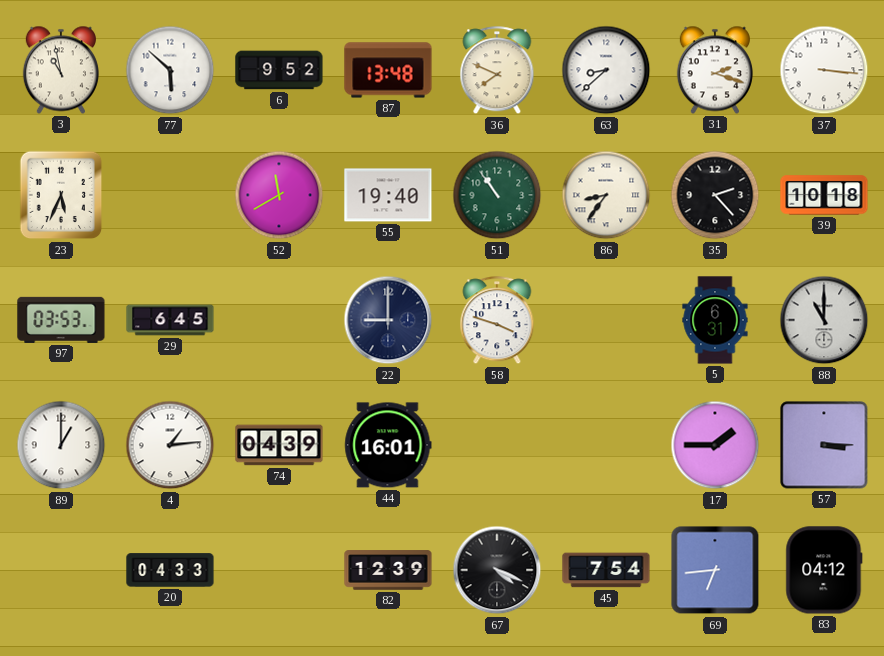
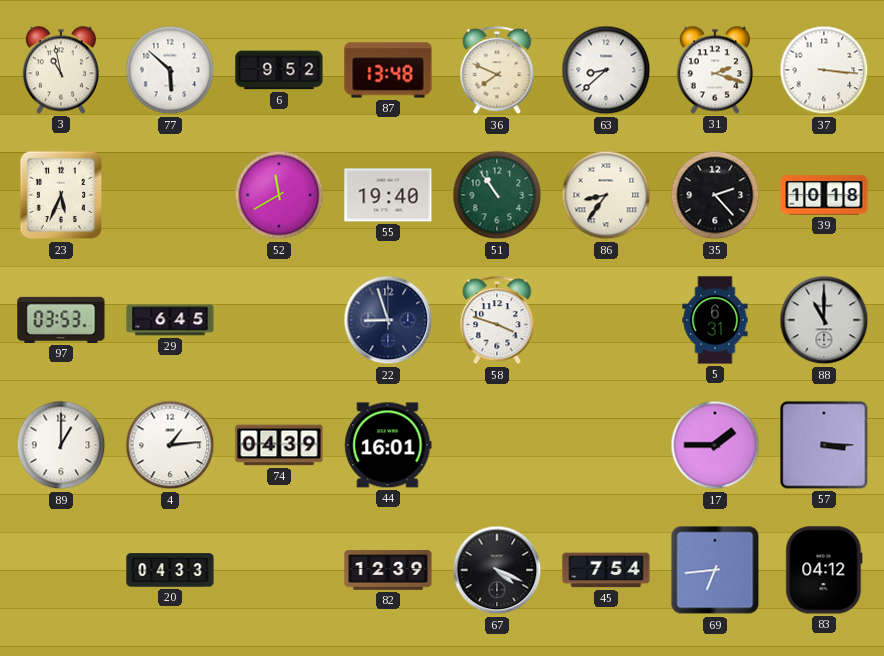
22: 9:00 -> 8:57
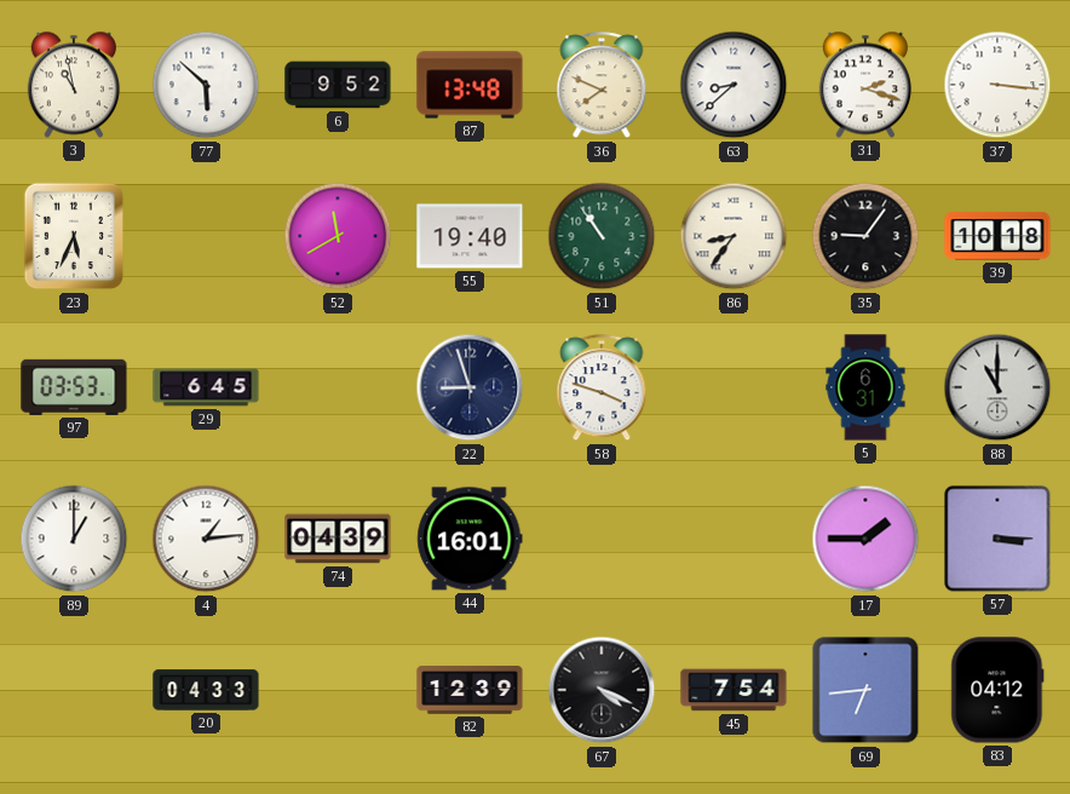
35: 2:23 -> 9:06
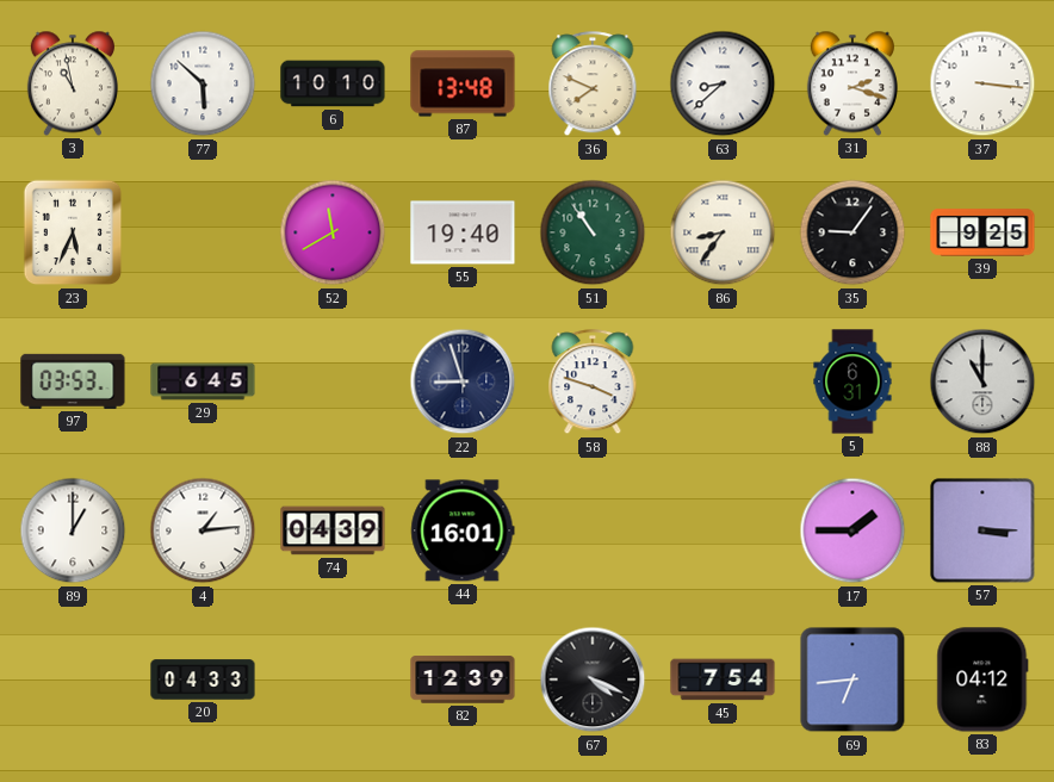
6: 9:52 -> 10:10
39: 10:18 -> 9:25
